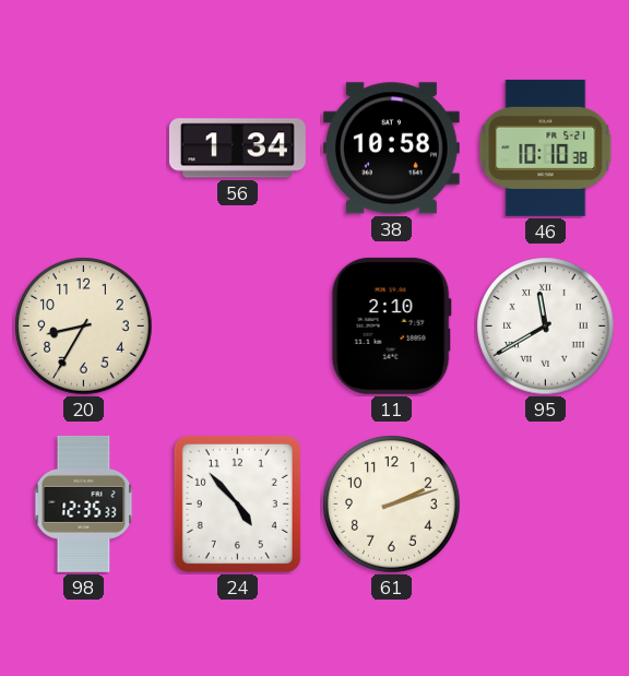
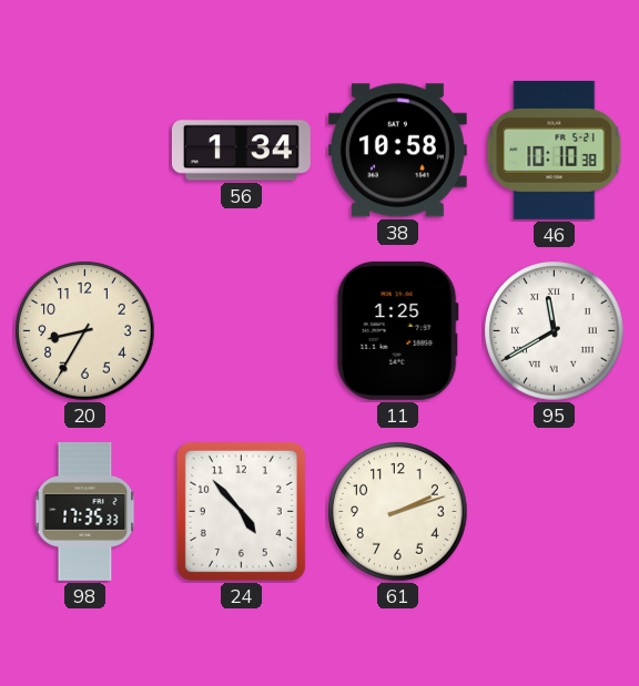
11: 2:10 -> 1:25
98: 12:35 -> 17:35
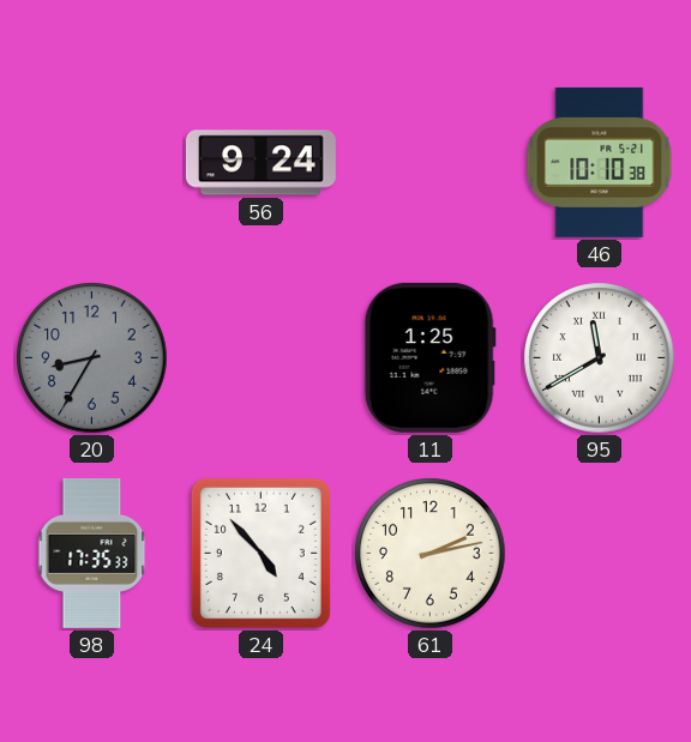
56: 1:34 -> 9:24
38: 10:58 -> none
20 dial: cream -> grey
61: 2:12 -> 2:13
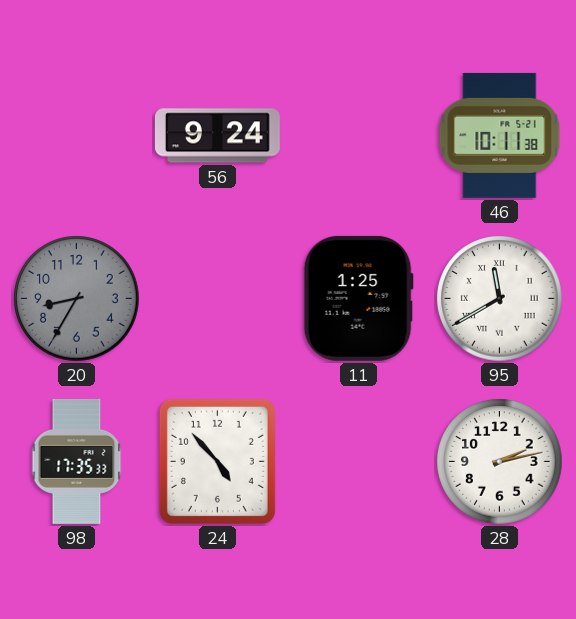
46: 10:10 -> 10:11
61: 2:13 -> none
28: none -> 2:13
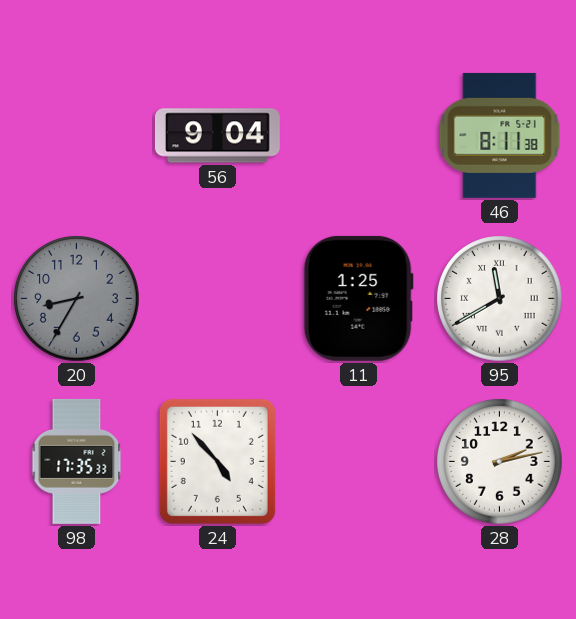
56: 9:24 -> 9:04
46: 10:11 -> 8:11
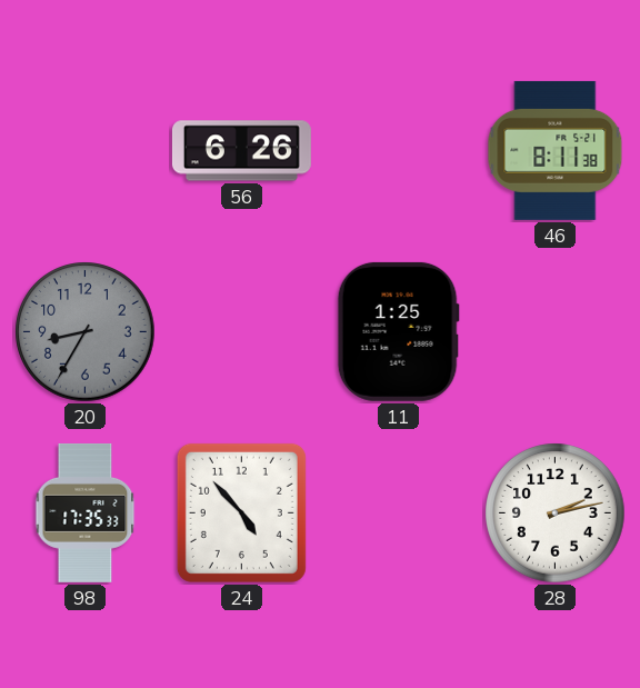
56: 9:04 -> 6:26
95: 11:40 -> none
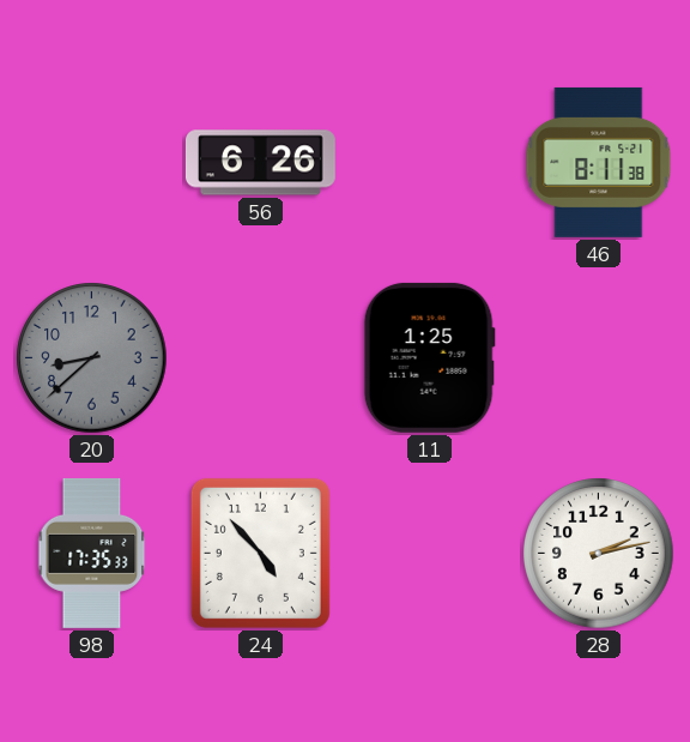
20: 8:35 -> 8:38
